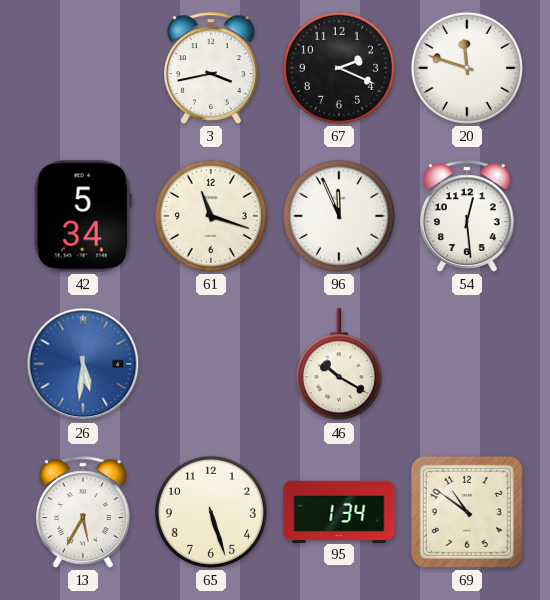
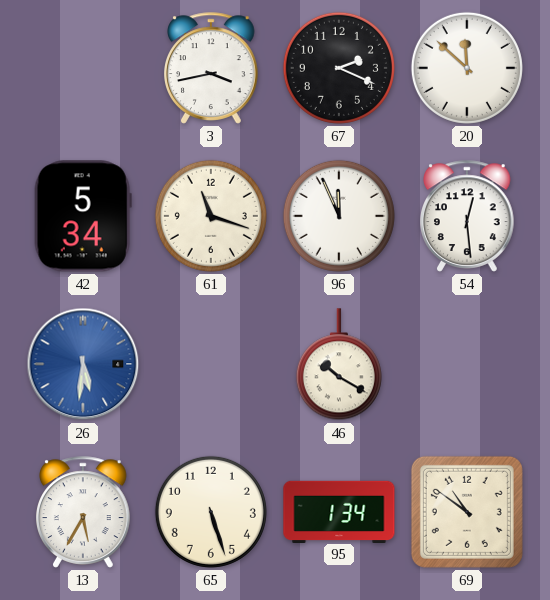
20: 11:48 -> 11:52
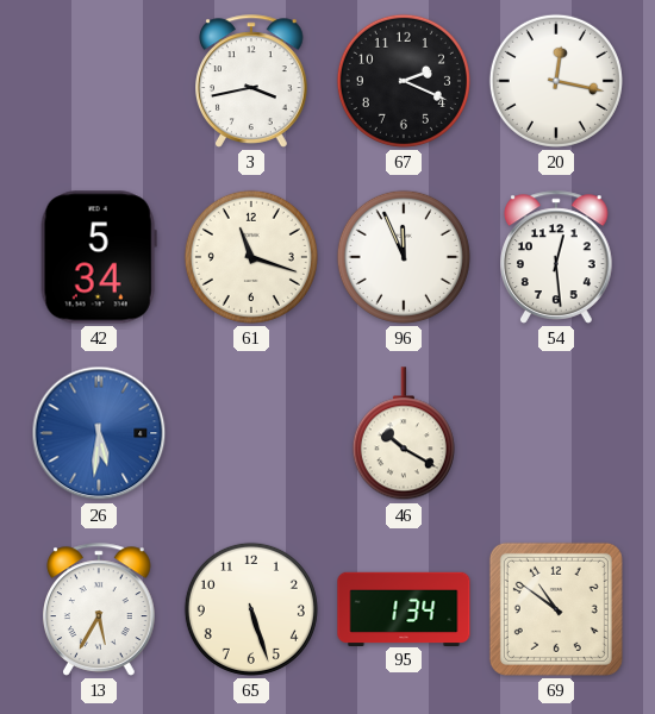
20: 11:52 -> 12:17
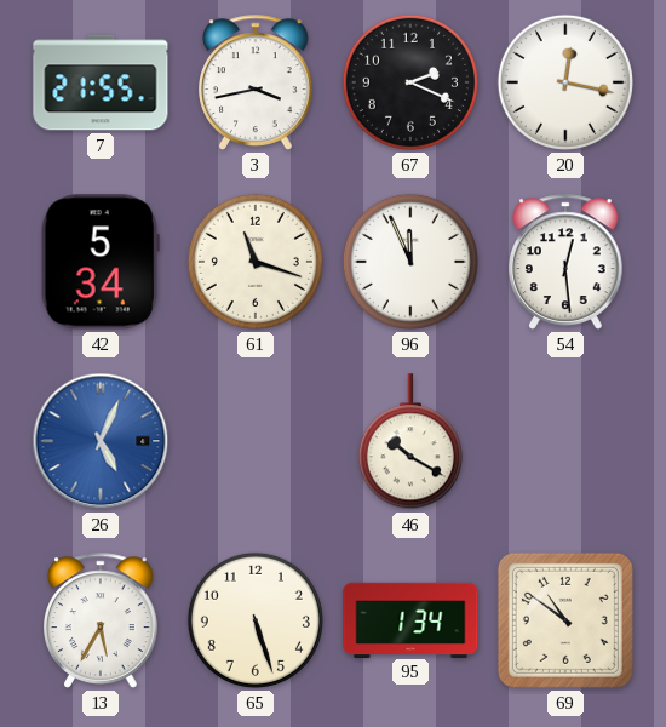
7: none -> 21:55
26: 5:31 -> 5:04
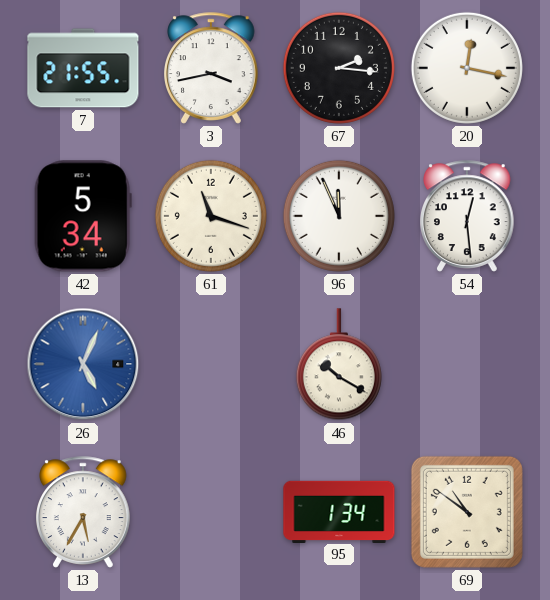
67: 2:19 -> 2:16
65: 5:27 -> none
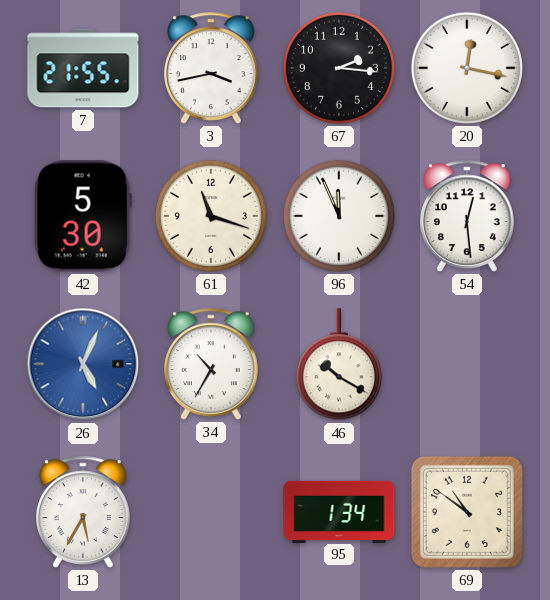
42: 5:34 -> 5:30
34: none -> 10:35
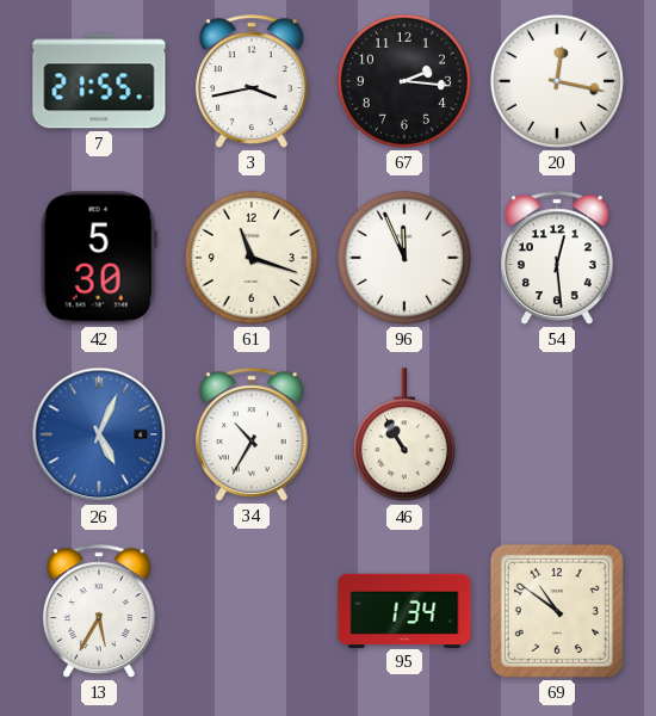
46: 10:20 -> 10:55
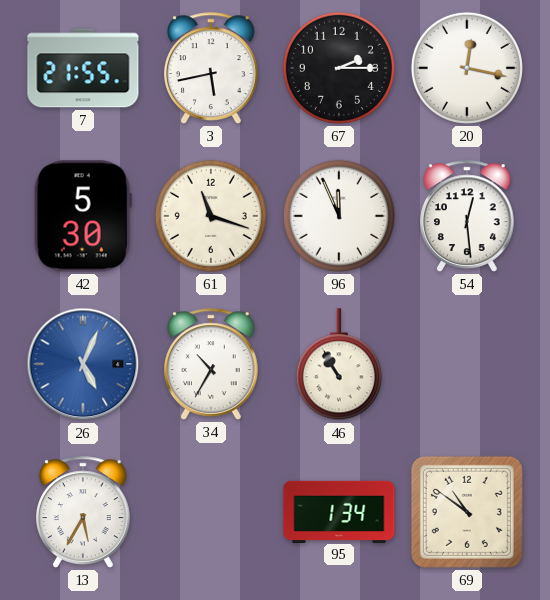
3: 3:43 -> 5:43
67: 2:16 -> 2:15
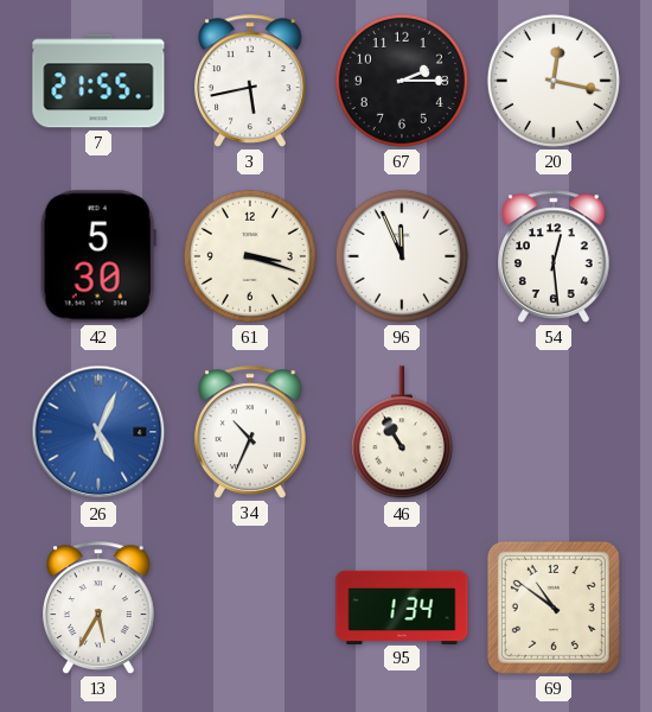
61: 11:18 -> 3:18
34: 10:35 -> 10:34
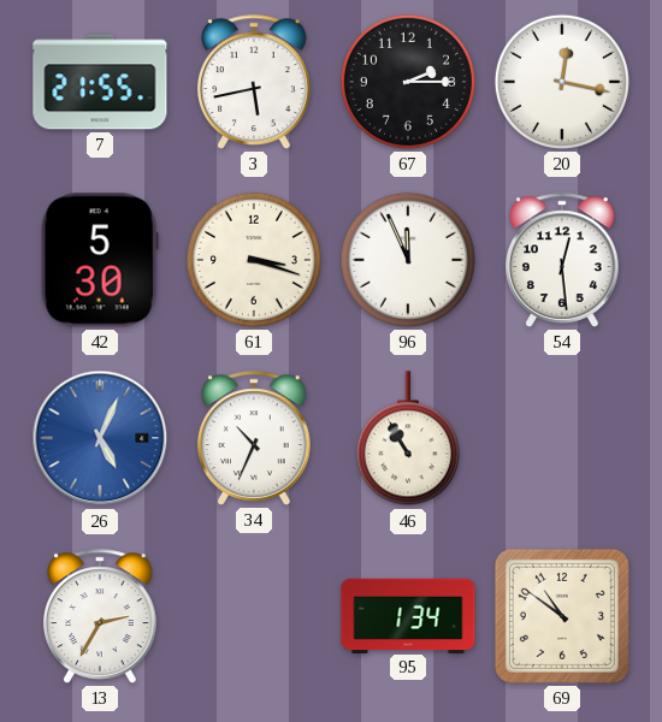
13: 5:35 -> 2:35
